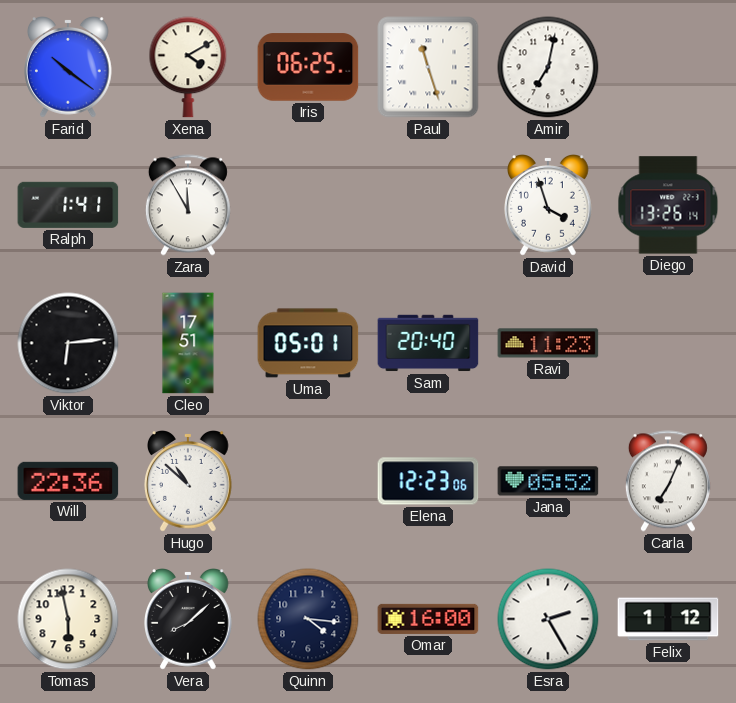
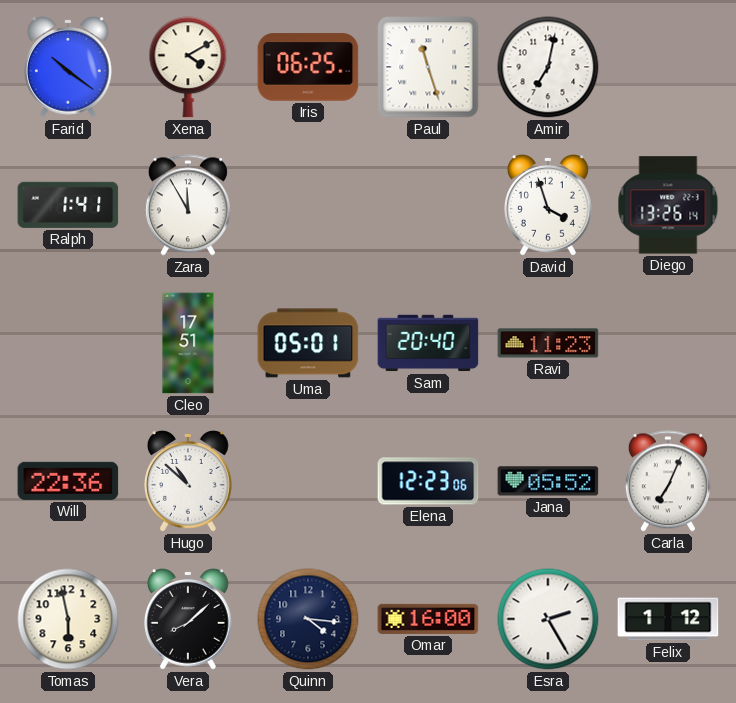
Viktor: 6:14 -> none
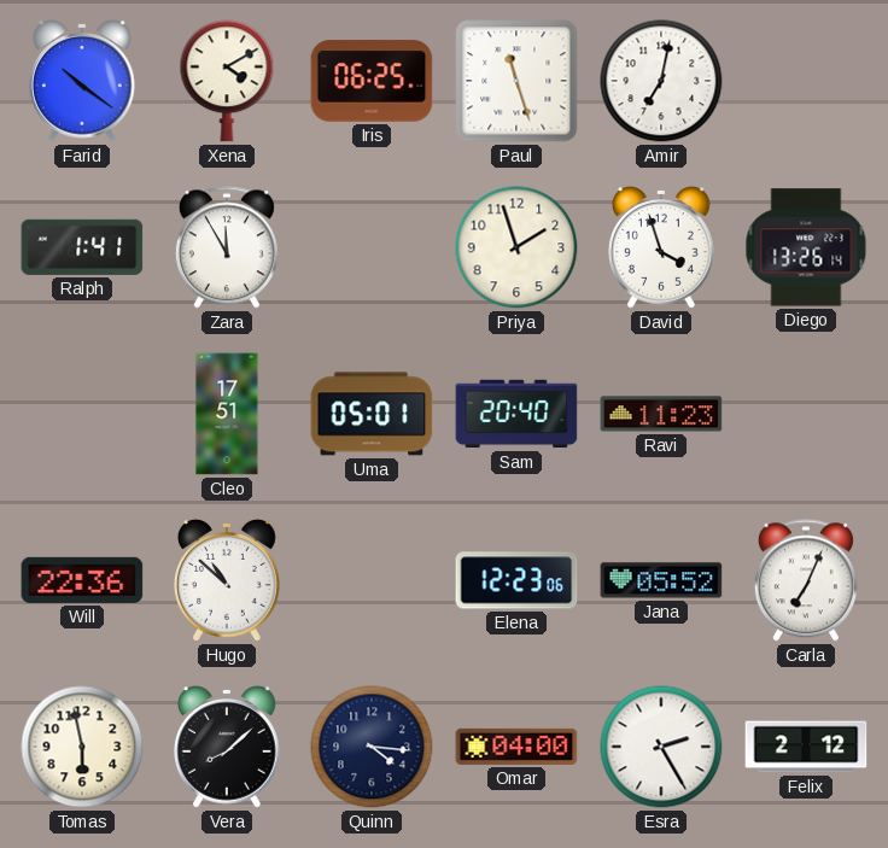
Priya: none -> 1:57
Omar: 16:00 -> 04:00
Felix: 1:12 -> 2:12
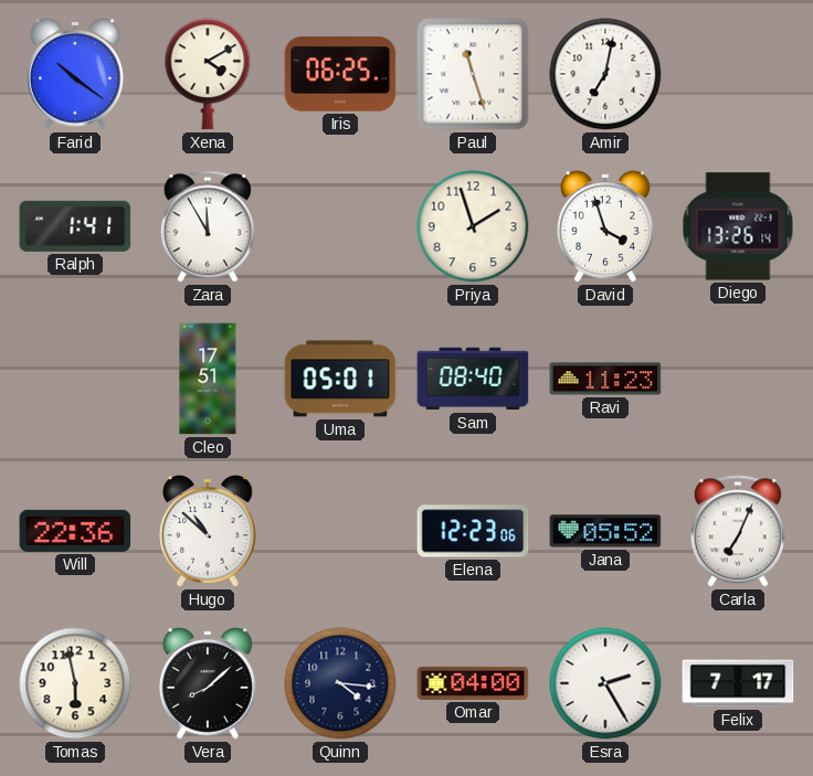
Sam: 20:40 -> 08:40
Felix: 2:12 -> 7:17
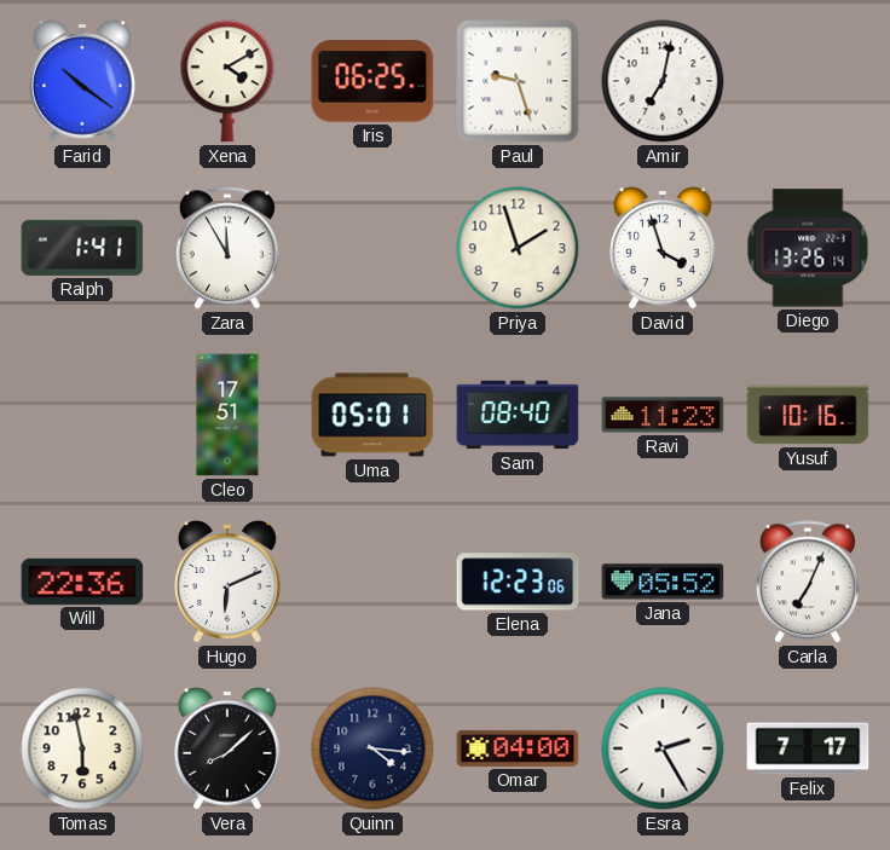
Paul: 11:27 -> 9:27
Yusuf: none -> 10:16
Hugo: 10:52 -> 6:11
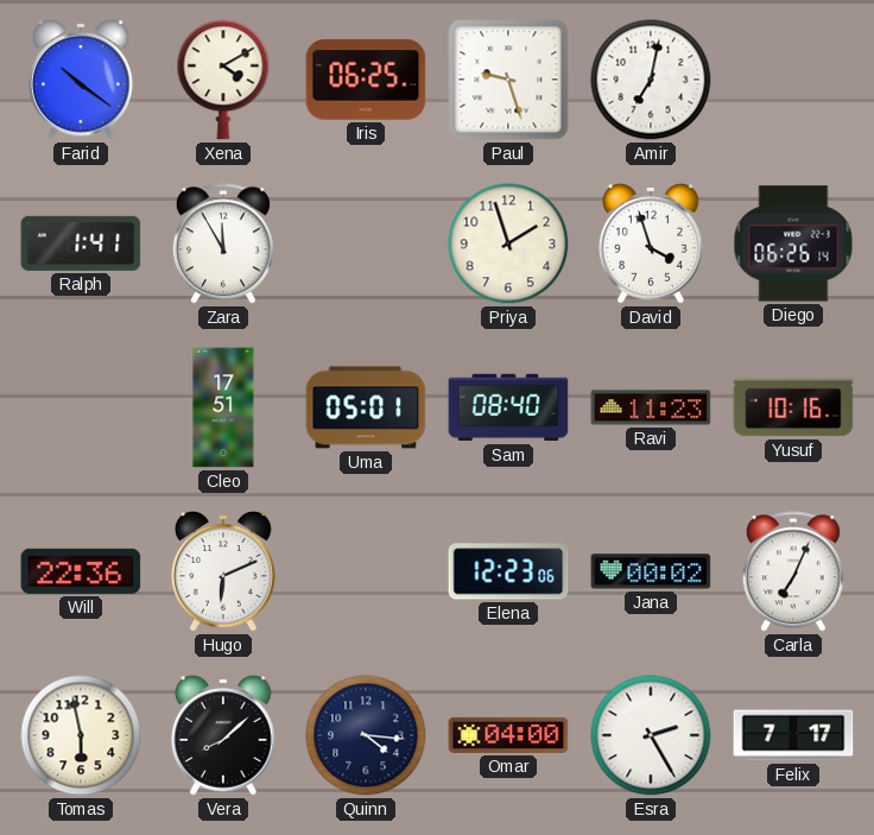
Diego: 13:26 -> 06:26
Jana: 05:52 -> 00:02
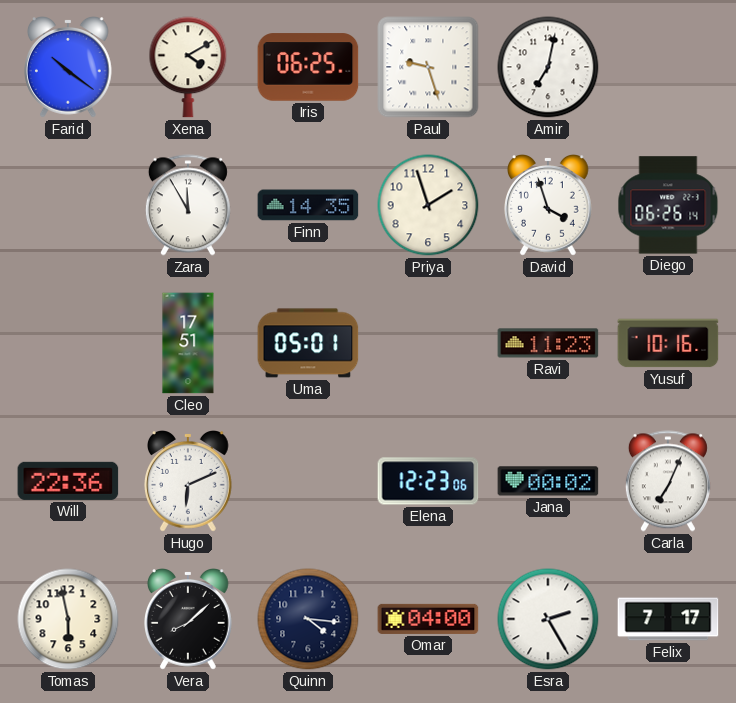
Ralph: 1:41 -> none
Finn: none -> 14:35
Sam: 08:40 -> none
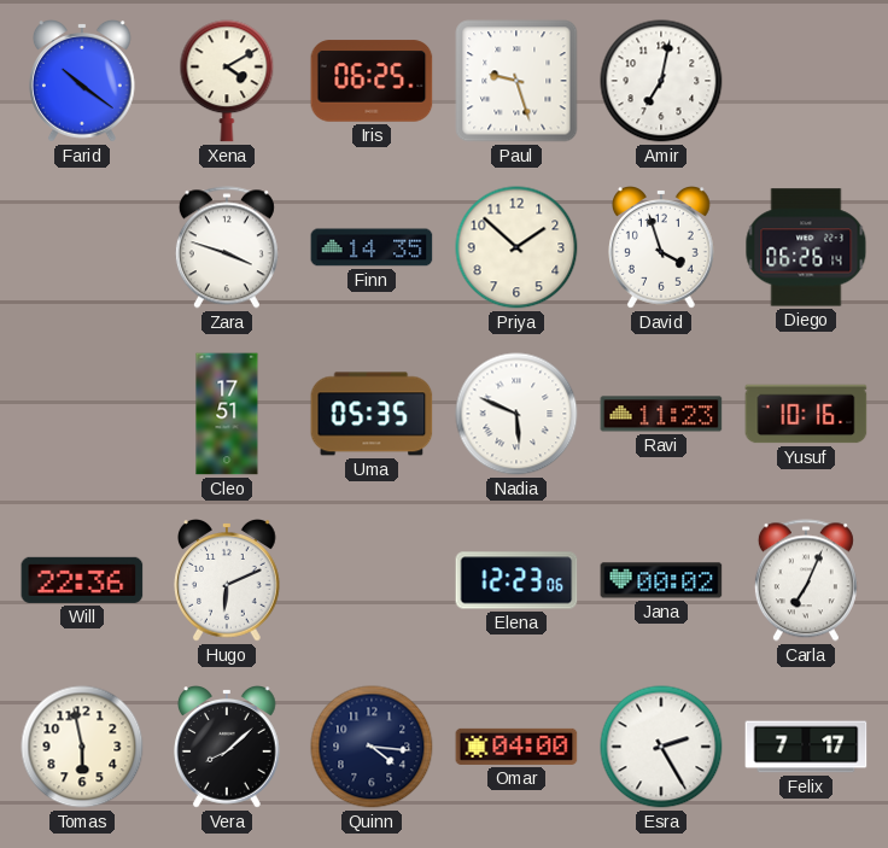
Zara: 11:55 -> 3:48
Priya: 1:57 -> 1:52
Uma: 05:01 -> 05:35
Nadia: none -> 5:49
